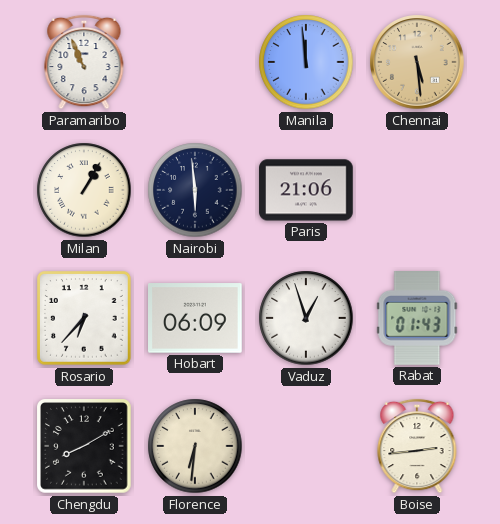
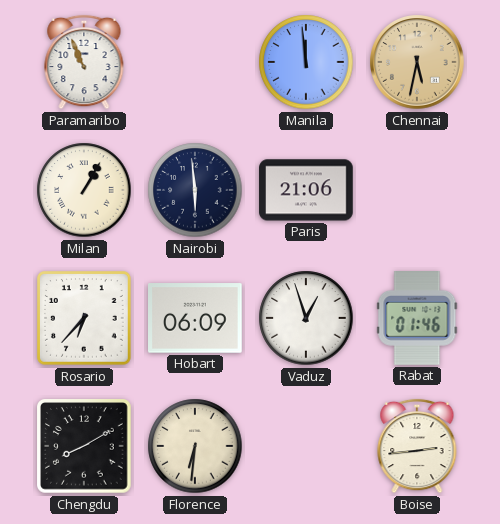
Chennai: 5:29 -> 5:32
Rabat: 01:43 -> 01:46
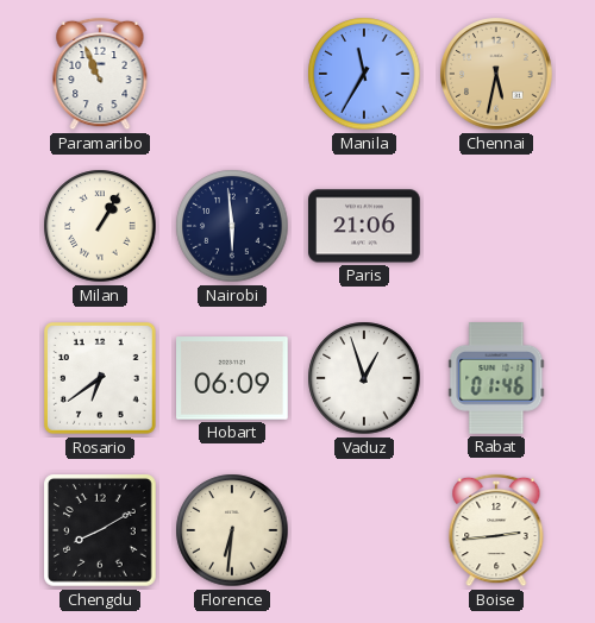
Manila: 11:59 -> 11:35
Rosario: 6:37 -> 6:39
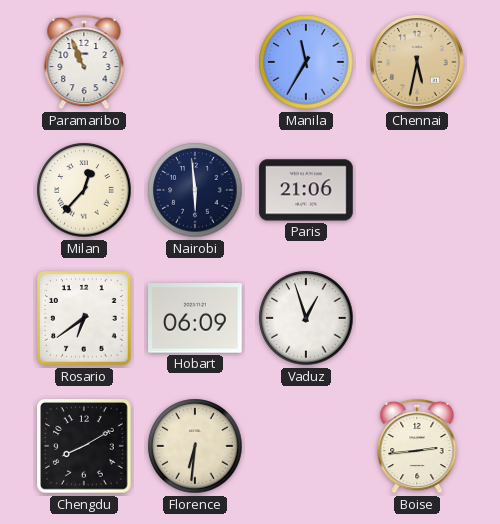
Milan: 1:05 -> 12:37
Rabat: 01:46 -> none
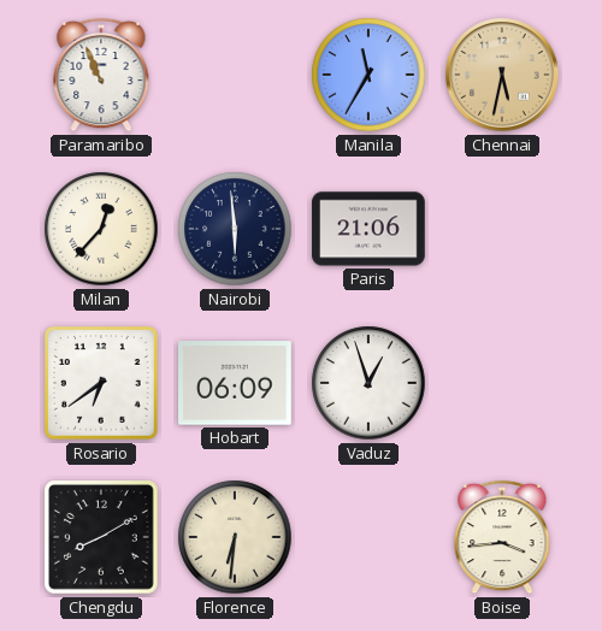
Boise: 2:44 -> 3:44
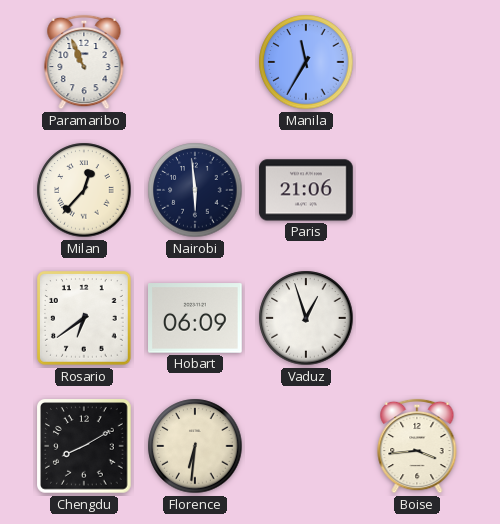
Chennai: 5:32 -> none
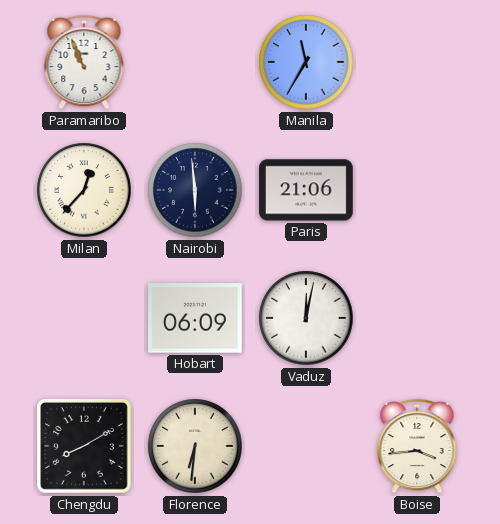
Rosario: 6:39 -> none
Vaduz: 12:57 -> 12:02
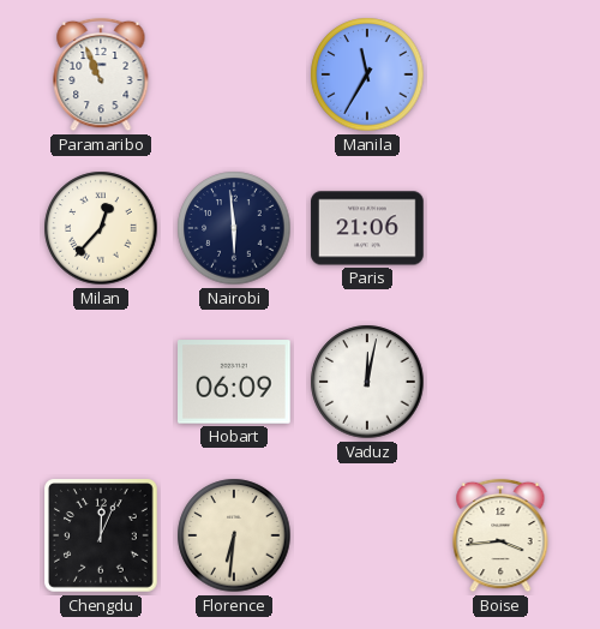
Chengdu: 8:10 -> 12:04
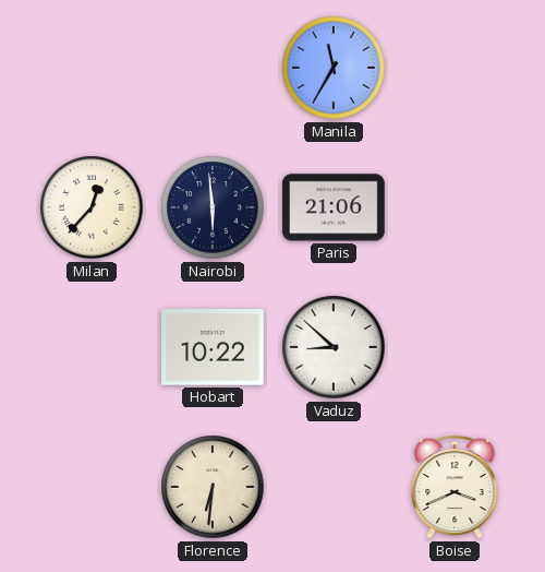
Paramaribo: 10:56 -> none
Hobart: 06:09 -> 10:22
Vaduz: 12:02 -> 8:52
Chengdu: 12:04 -> none
Boise: 3:44 -> 3:41
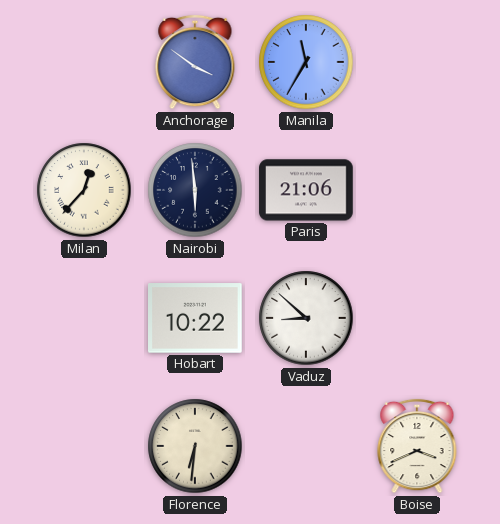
Anchorage: none -> 3:51
